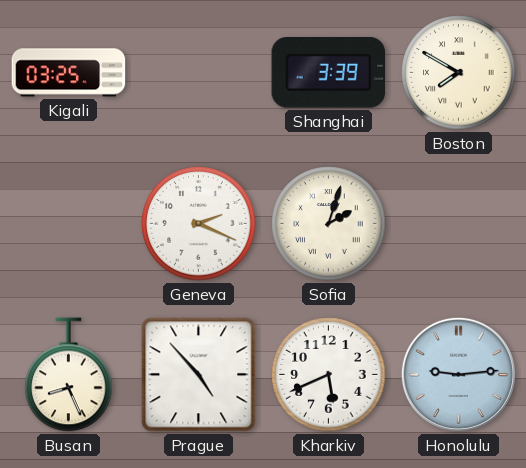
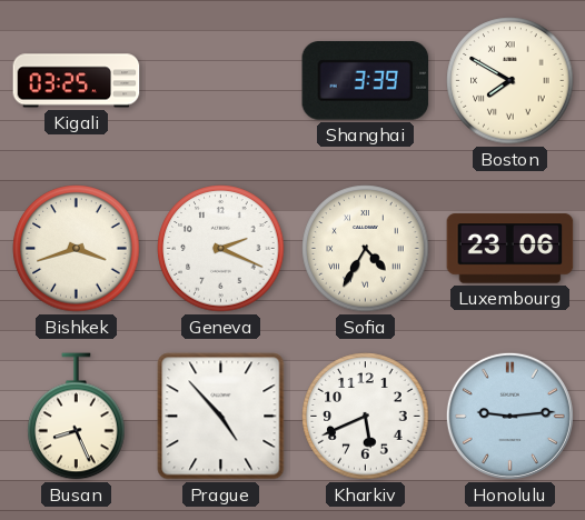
Bishkek: none -> 3:42
Sofia: 2:03 -> 4:35
Luxembourg: none -> 23:06
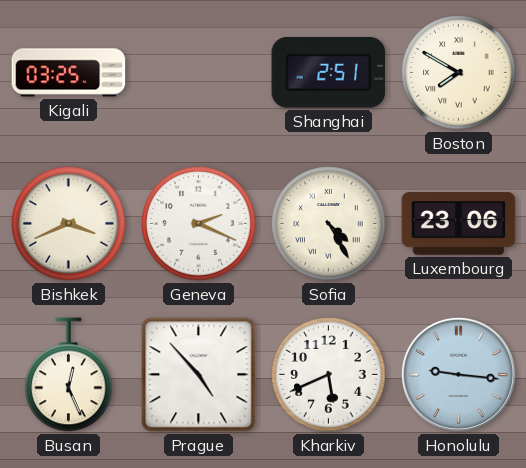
Shanghai: 3:39 -> 2:51
Bishkek: 3:42 -> 3:41
Sofia: 4:35 -> 4:25
Busan: 8:26 -> 12:26
Honolulu: 9:14 -> 9:16
